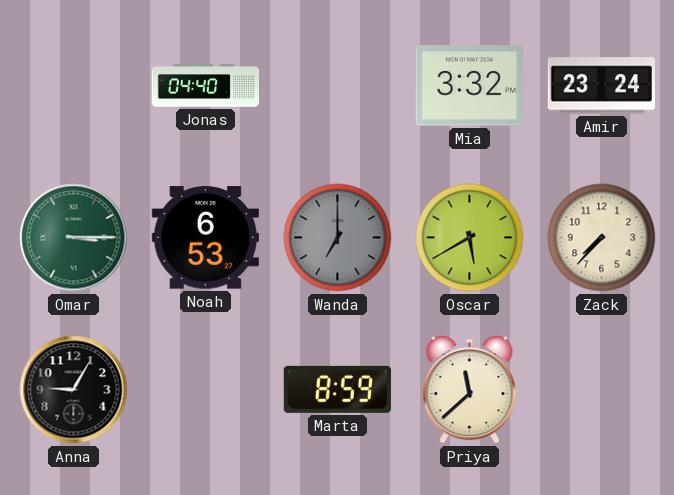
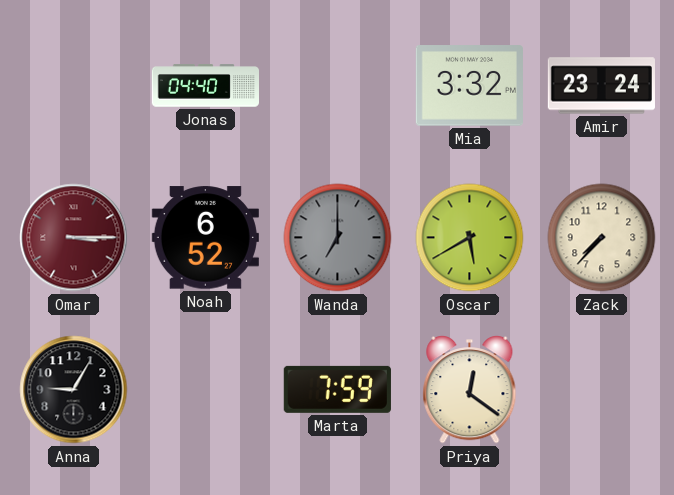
Omar dial: green -> burgundy
Noah: 6:53 -> 6:52
Marta: 8:59 -> 7:59
Priya: 11:38 -> 12:21
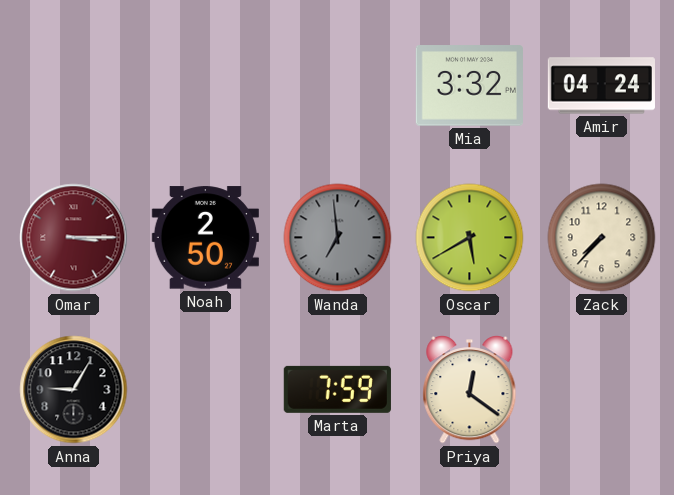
Jonas: 04:40 -> none
Amir: 23:24 -> 04:24
Noah: 6:52 -> 2:50
Wanda: 7:00 -> 6:59
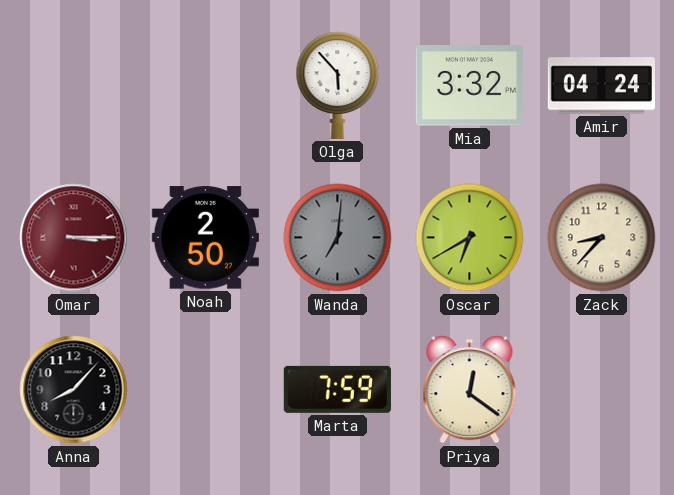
Olga: none -> 5:53
Wanda: 6:59 -> 7:01
Oscar: 5:40 -> 6:40
Zack: 7:37 -> 8:37
Anna: 9:05 -> 8:07
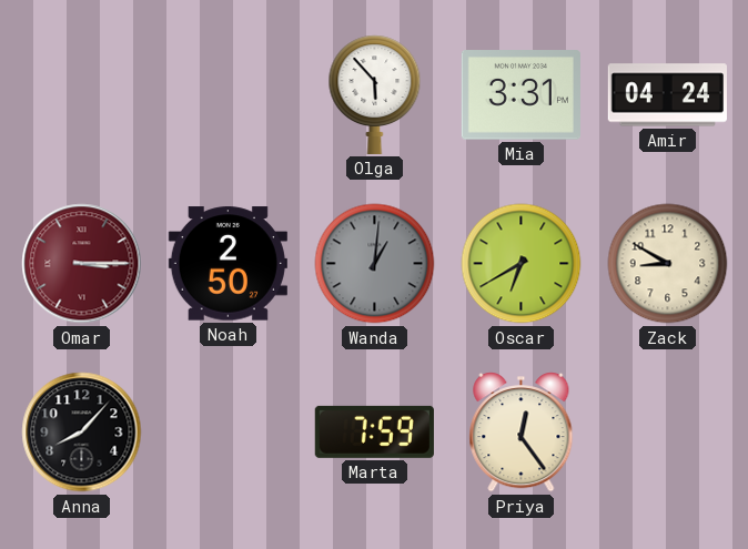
Mia: 3:32 -> 3:31
Wanda: 7:01 -> 1:01
Zack: 8:37 -> 8:50
Priya: 12:21 -> 12:24
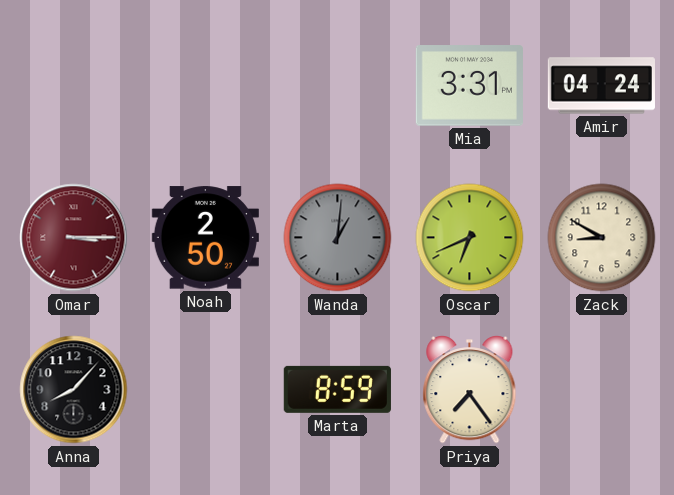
Olga: 5:53 -> none
Oscar: 6:40 -> 6:41
Marta: 7:59 -> 8:59
Priya: 12:24 -> 7:24
